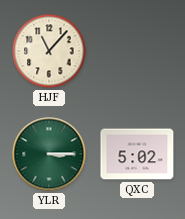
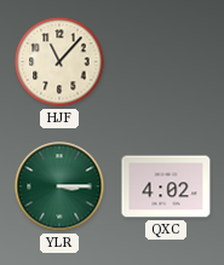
QXC: 5:02 -> 4:02
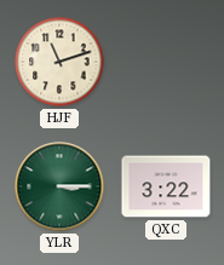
HJF: 11:07 -> 11:12
QXC: 4:02 -> 3:22
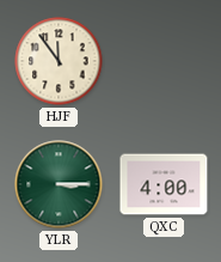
HJF: 11:12 -> 11:54
QXC: 3:22 -> 4:00
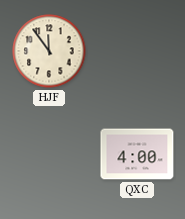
YLR: 3:15 -> none
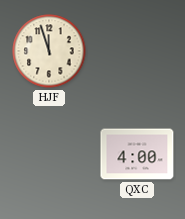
HJF: 11:54 -> 11:57
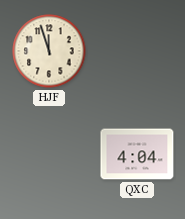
QXC: 4:00 -> 4:04
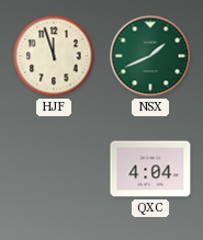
NSX: none -> 1:41
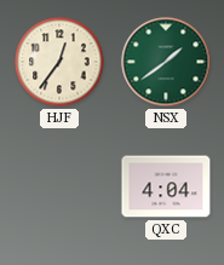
HJF: 11:57 -> 12:36
NSX: 1:41 -> 1:39
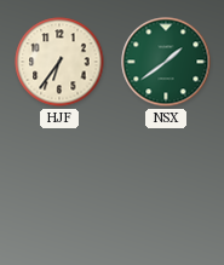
HJF: 12:36 -> 6:36
QXC: 4:04 -> none
